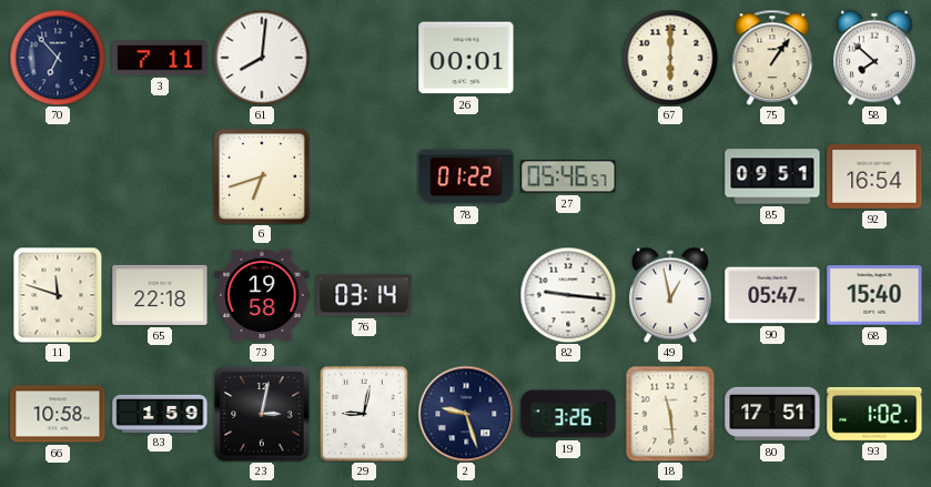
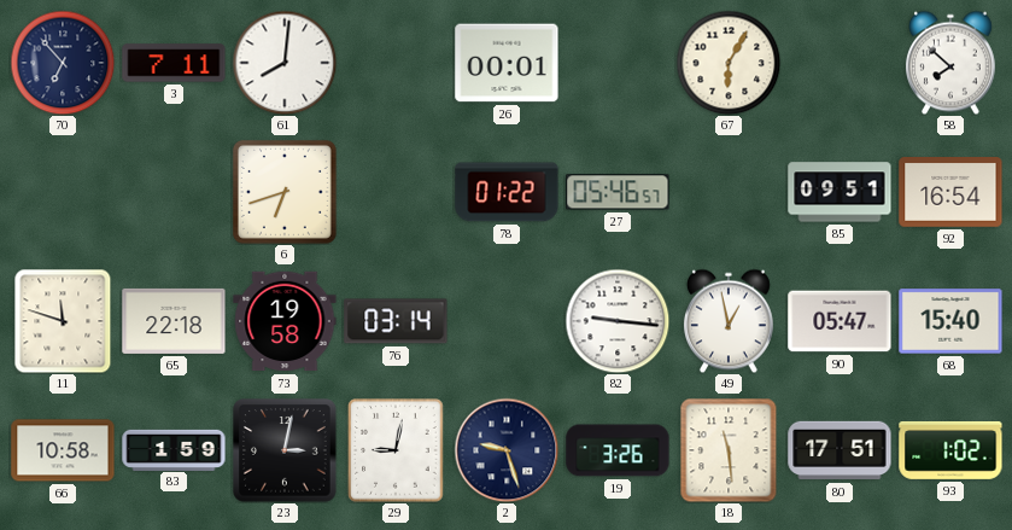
67: 6:00 -> 6:05
75: 1:06 -> none
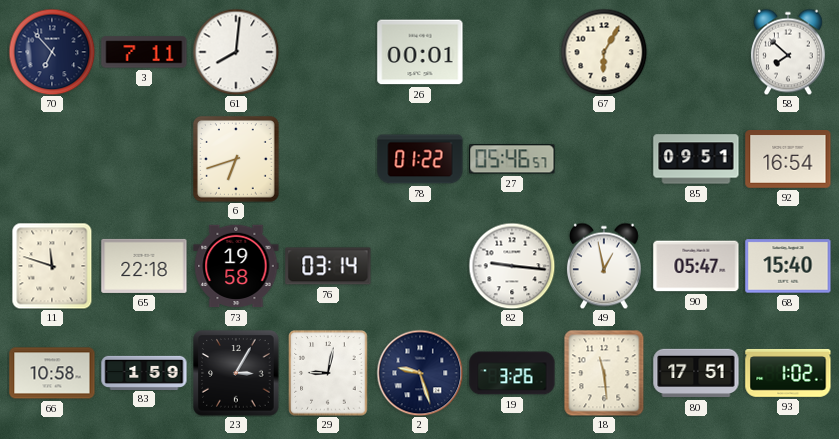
23: 3:02 -> 3:05
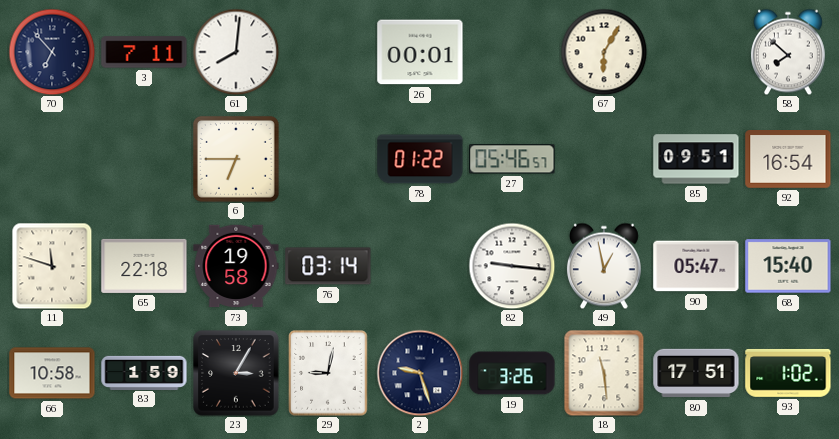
6: 6:42 -> 6:45
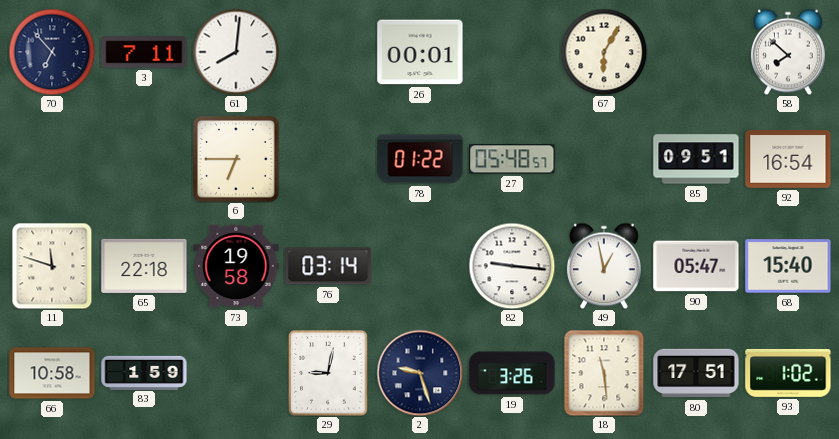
27: 05:46 -> 05:48
23: 3:05 -> none
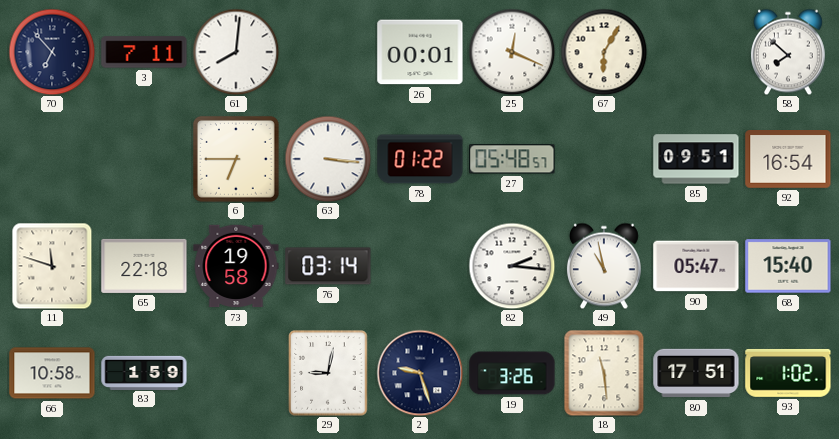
25: none -> 12:19
63: none -> 3:16
82: 9:16 -> 2:16
49: 12:58 -> 10:58
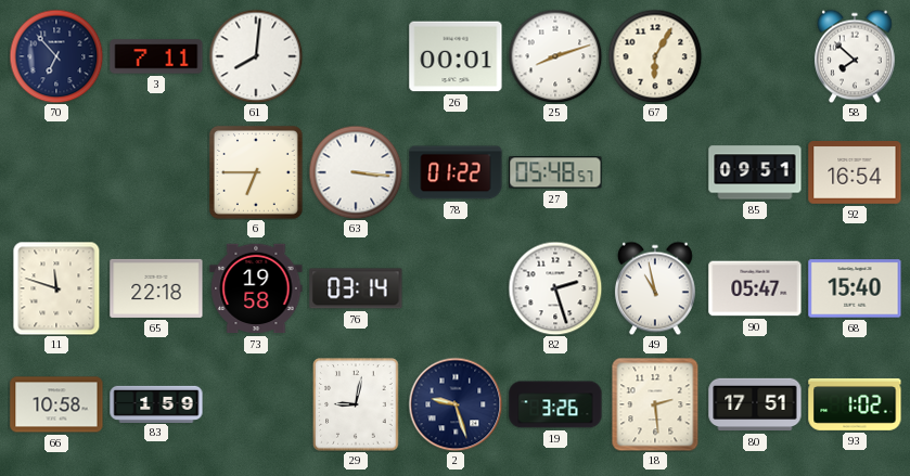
25: 12:19 -> 8:12
82: 2:16 -> 2:27
18: 11:29 -> 2:29
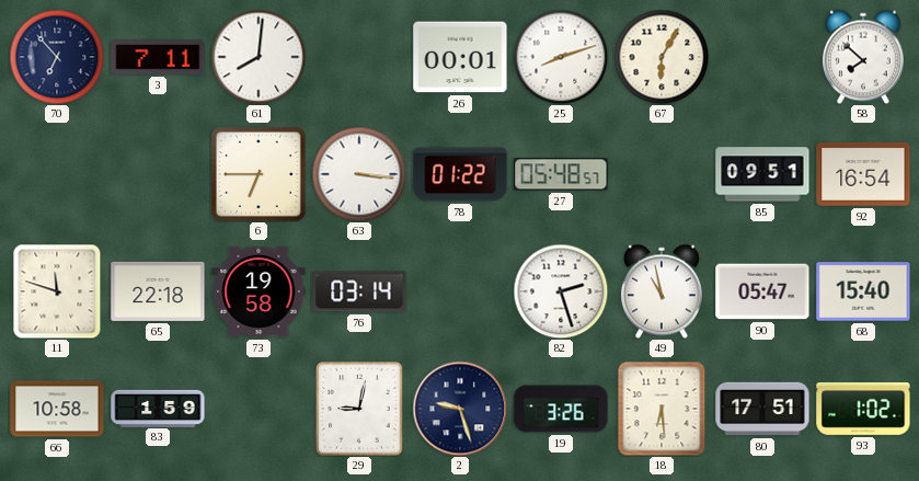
18: 2:29 -> 6:29
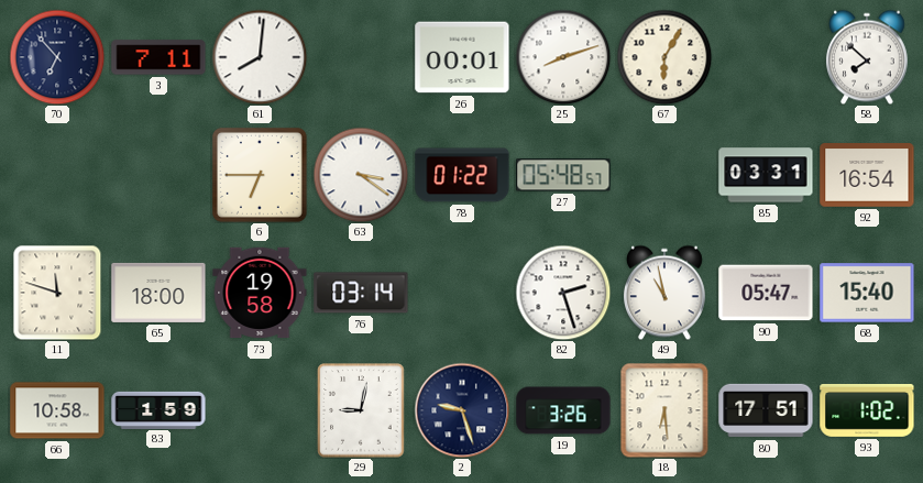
63: 3:16 -> 3:21
85: 09:51 -> 03:31
65: 22:18 -> 18:00
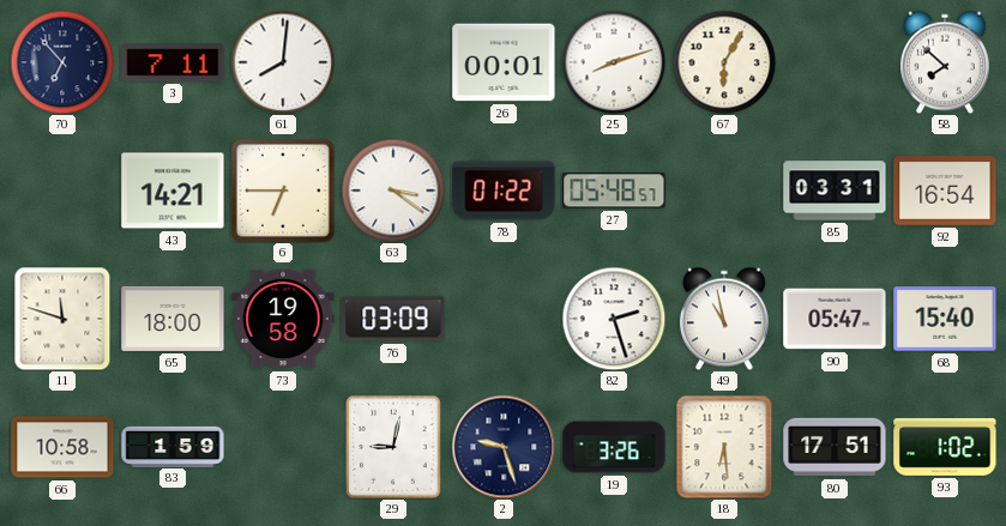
43: none -> 14:21
76: 03:14 -> 03:09
